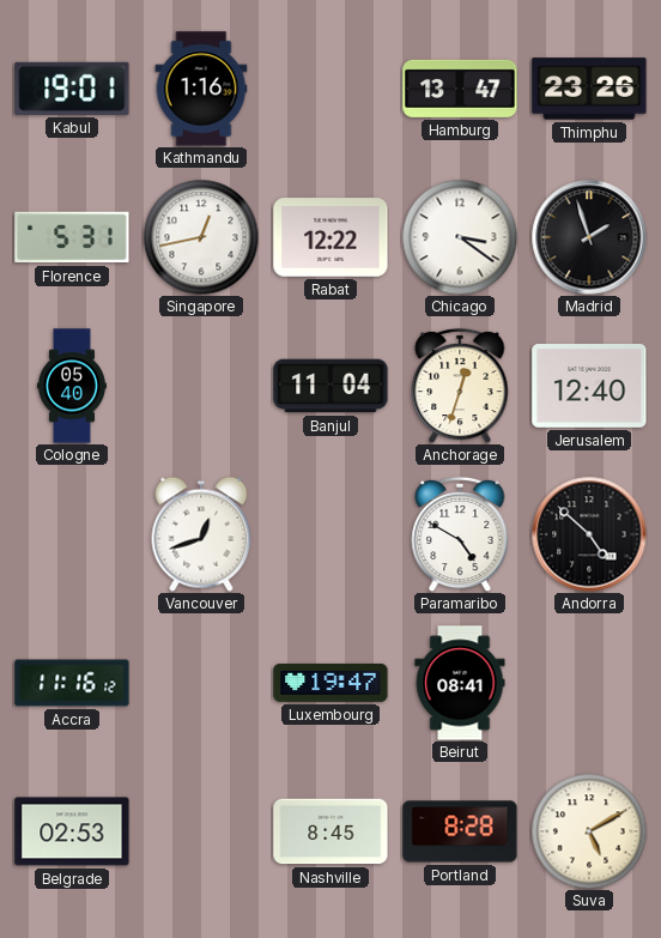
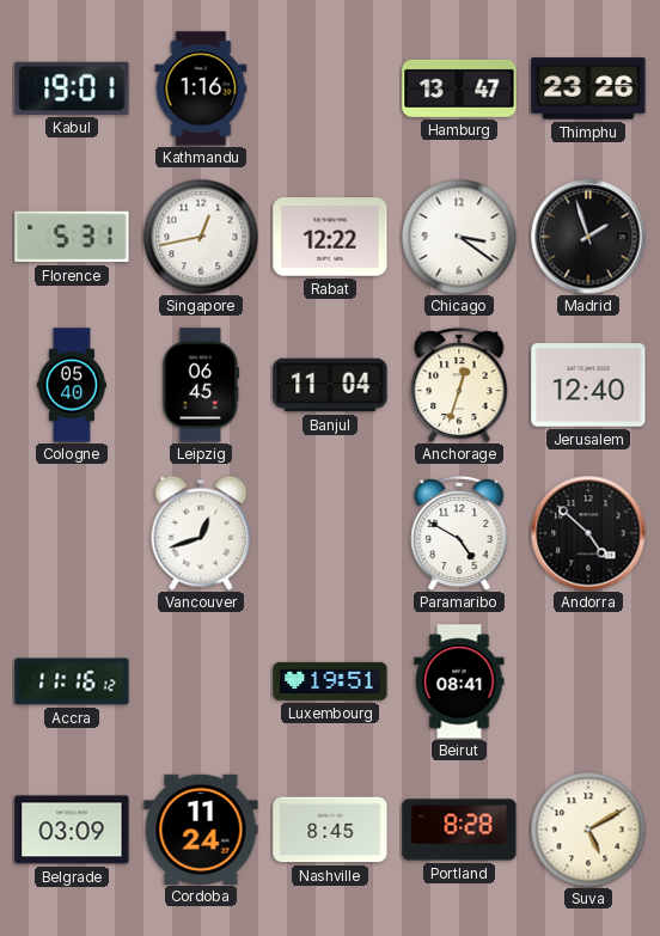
Leipzig: none -> 06:45
Luxembourg: 19:47 -> 19:51
Belgrade: 02:53 -> 03:09
Cordoba: none -> 11:24
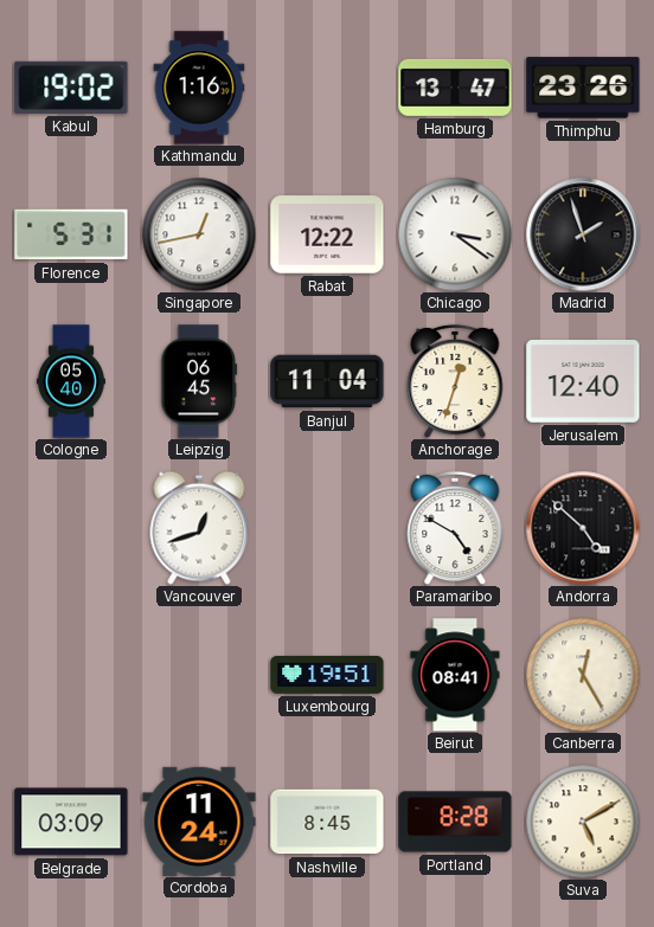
Kabul: 19:01 -> 19:02
Accra: 11:16 -> none
Canberra: none -> 12:25
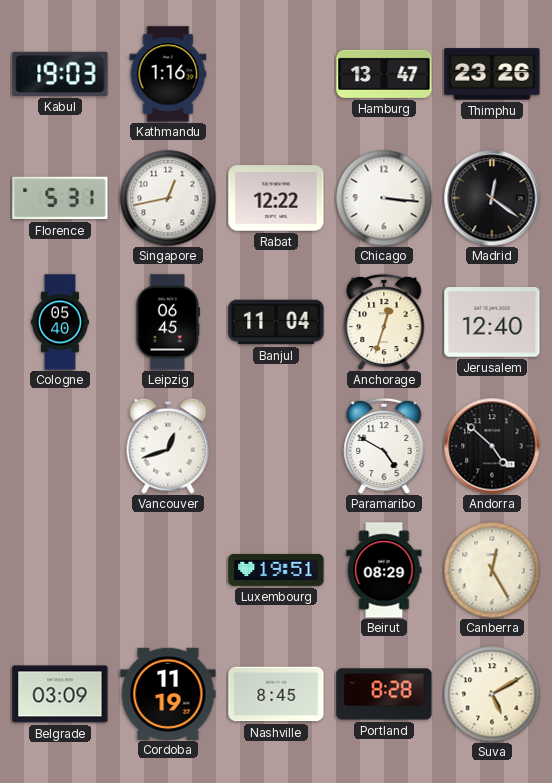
Kabul: 19:02 -> 19:03
Chicago: 3:21 -> 3:16
Madrid: 1:57 -> 12:21
Beirut: 08:41 -> 08:29
Cordoba: 11:24 -> 11:19
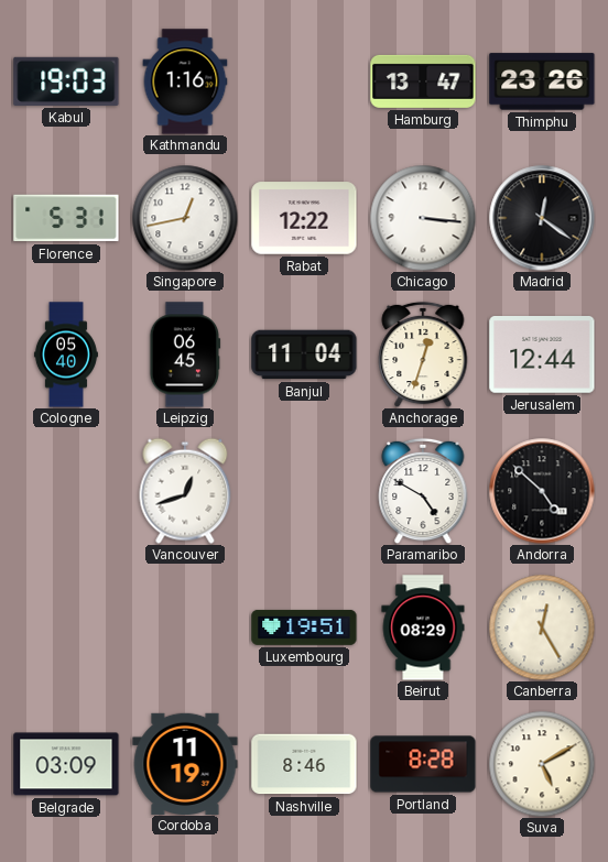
Jerusalem: 12:40 -> 12:44
Nashville: 8:45 -> 8:46
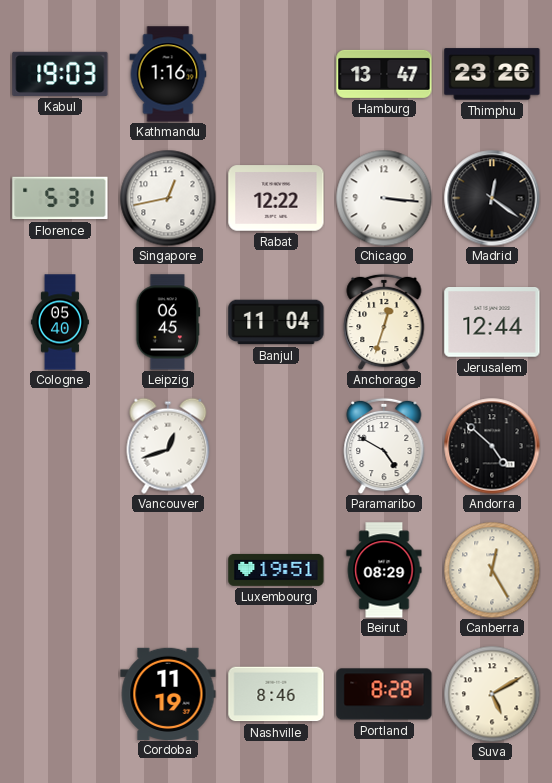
Belgrade: 03:09 -> none
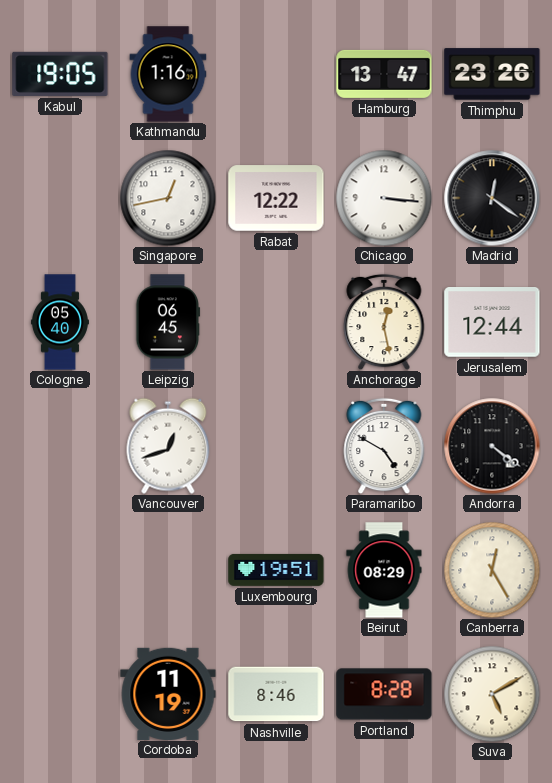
Kabul: 19:03 -> 19:05
Florence: 5:31 -> none
Banjul: 11:04 -> none
Anchorage: 12:33 -> 12:28
Andorra: 4:52 -> 4:21
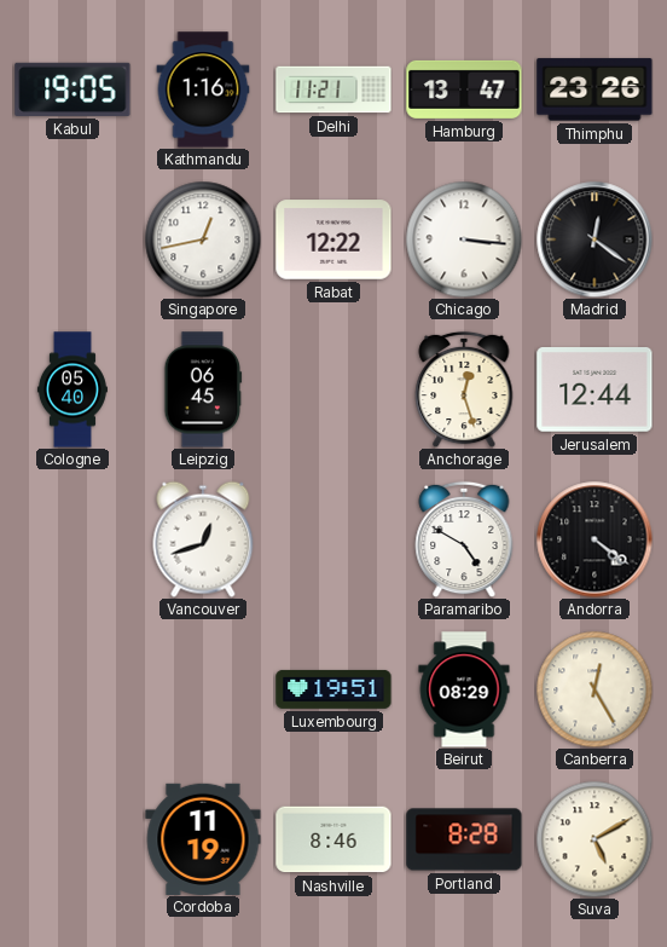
Delhi: none -> 11:21
Anchorage: 12:28 -> 12:27
